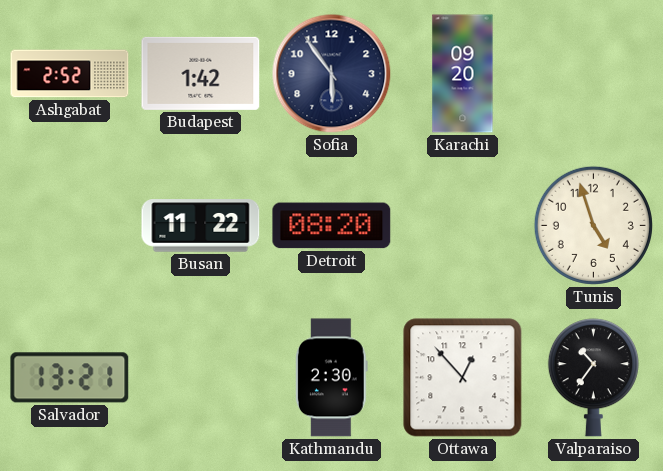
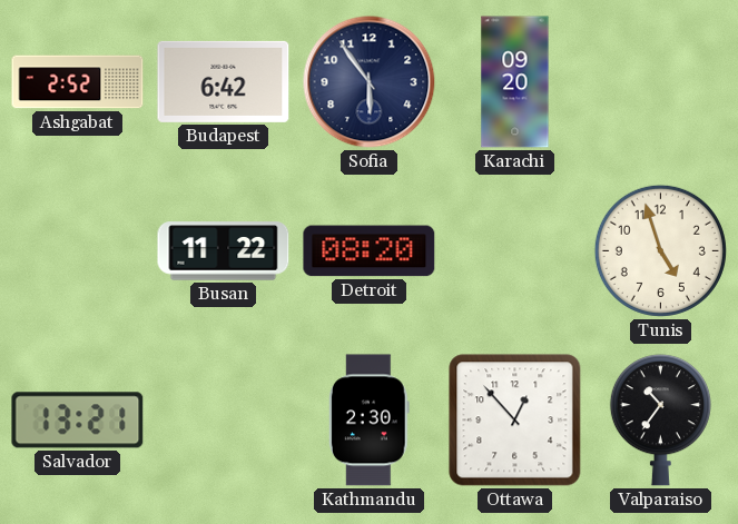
Budapest: 1:42 -> 6:42
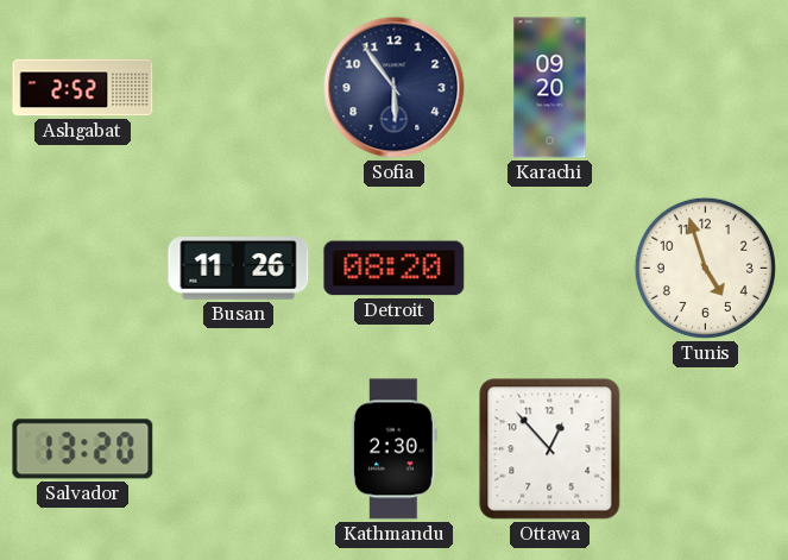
Budapest: 6:42 -> none
Busan: 11:22 -> 11:26
Salvador: 13:21 -> 13:20
Valparaiso: 10:36 -> none
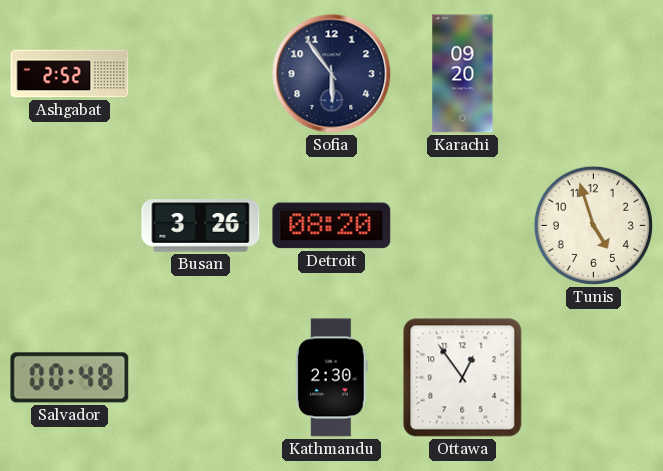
Busan: 11:26 -> 3:26
Salvador: 13:20 -> 00:48
Ottawa: 12:53 -> 12:54
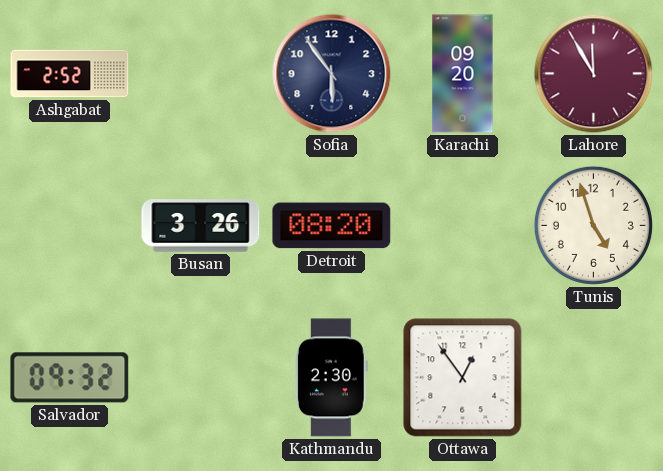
Lahore: none -> 11:55
Salvador: 00:48 -> 09:32
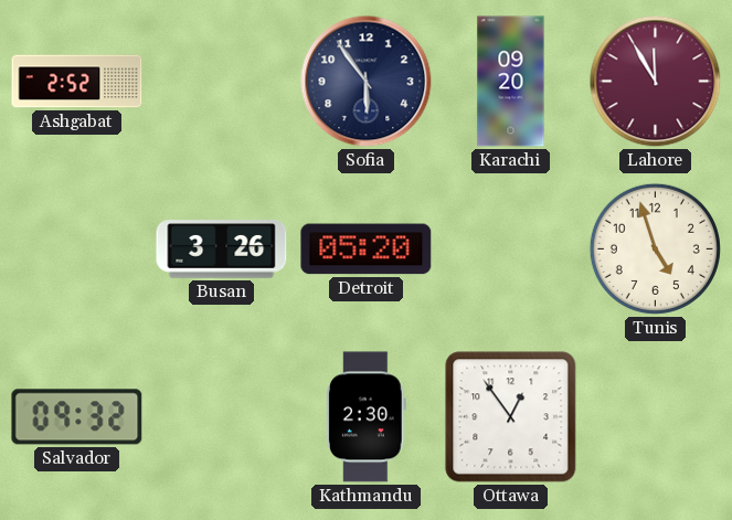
Detroit: 08:20 -> 05:20
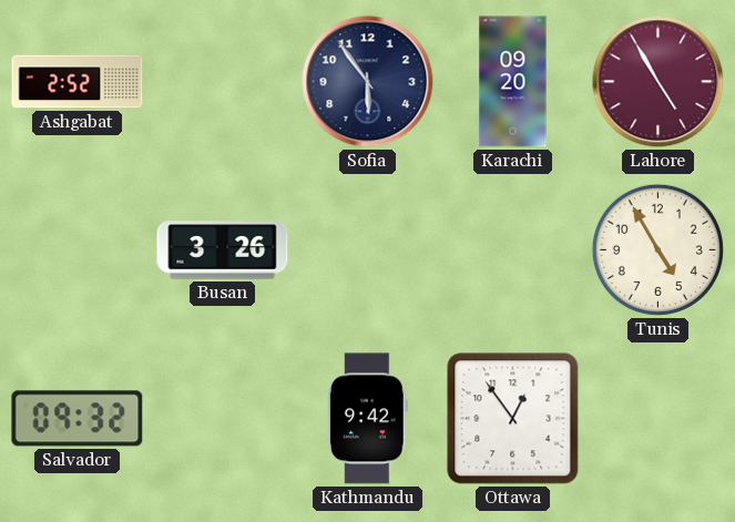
Lahore: 11:55 -> 4:55
Detroit: 05:20 -> none
Tunis: 4:57 -> 4:55
Kathmandu: 2:30 -> 9:42
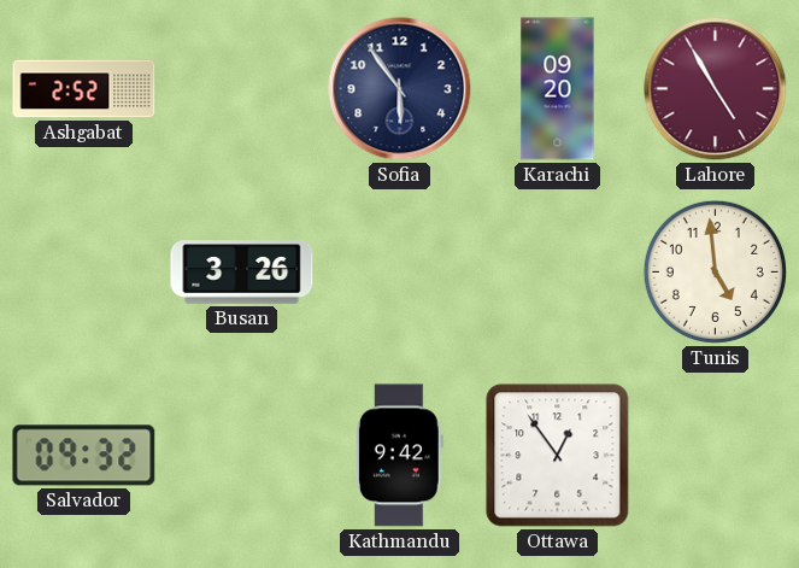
Tunis: 4:55 -> 4:59
